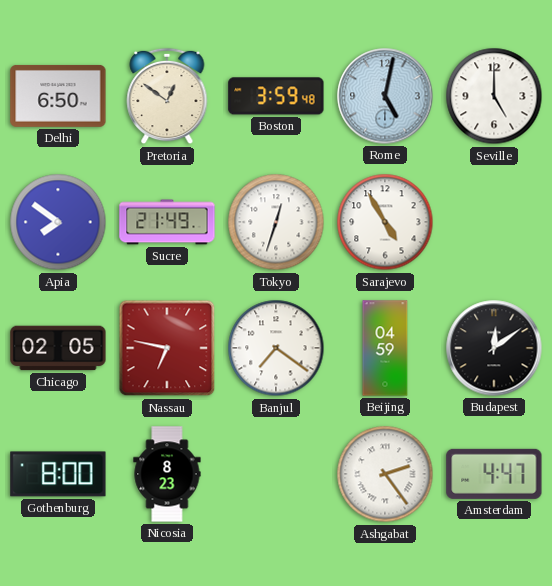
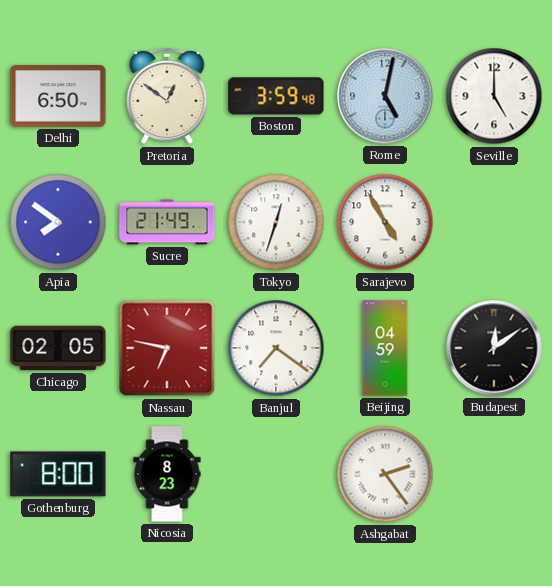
Amsterdam: 4:47 -> none
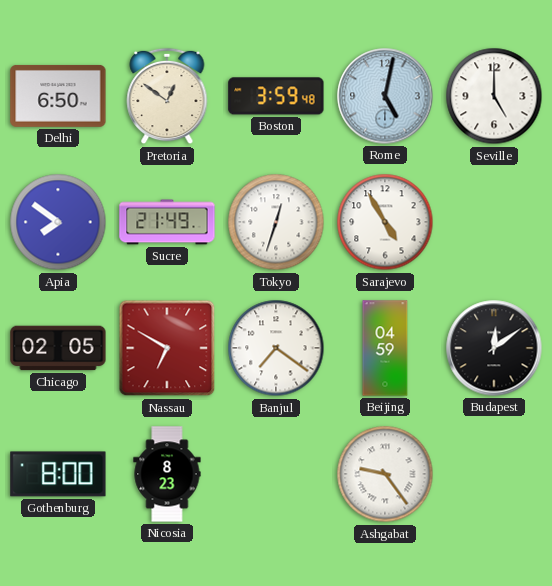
Nassau: 6:47 -> 6:50
Ashgabat: 2:24 -> 9:24
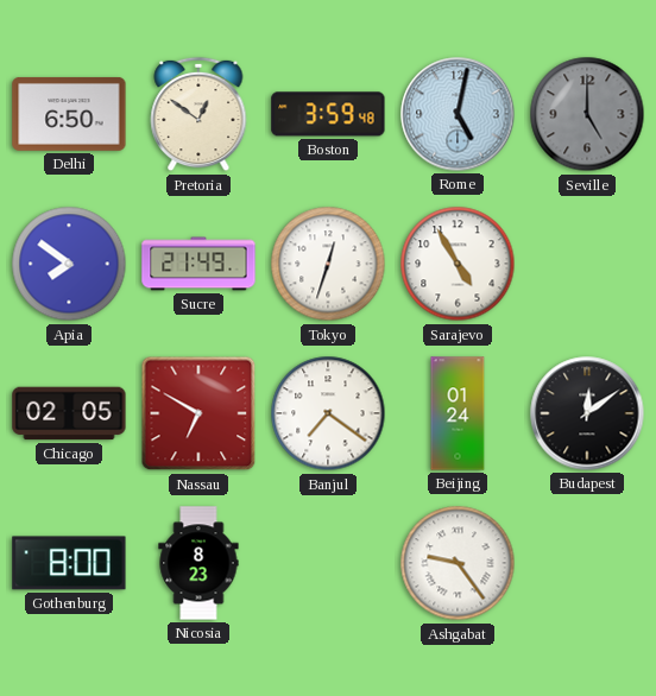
Seville dial: white -> grey
Beijing: 04:59 -> 01:24
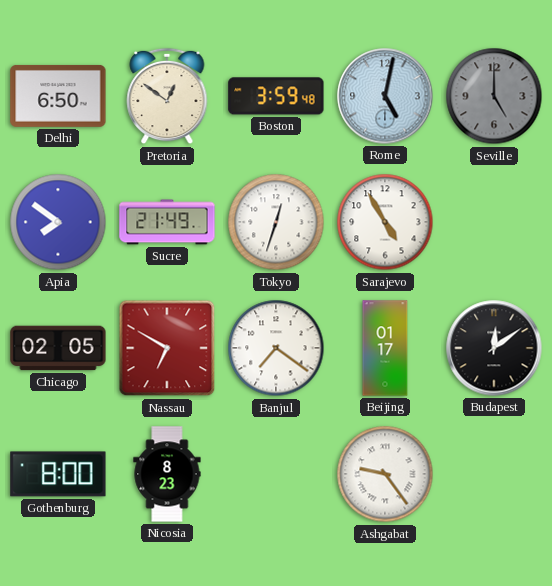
Beijing: 01:24 -> 01:17
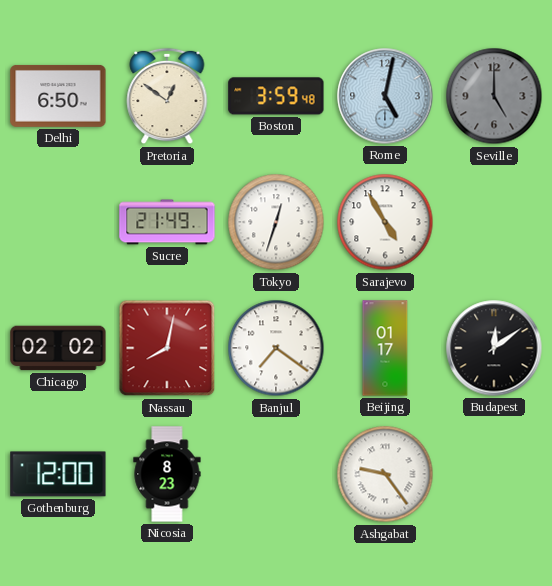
Apia: 7:51 -> none
Chicago: 02:05 -> 02:02
Nassau: 6:50 -> 8:02
Gothenburg: 8:00 -> 12:00
